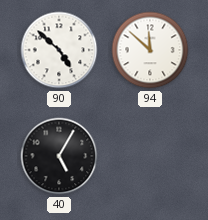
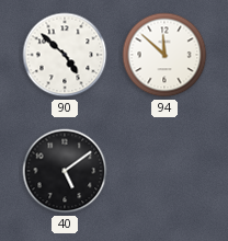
40: 5:05 -> 5:09
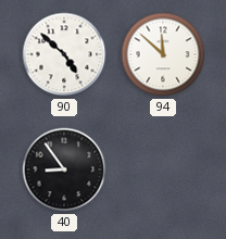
40: 5:09 -> 8:54
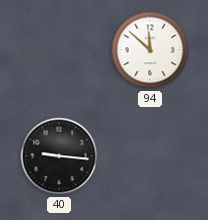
90: 4:52 -> none
40: 8:54 -> 9:16
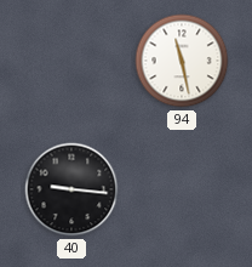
94: 11:52 -> 11:28
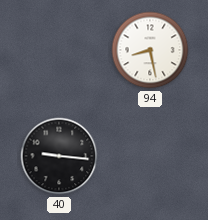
94: 11:28 -> 8:28
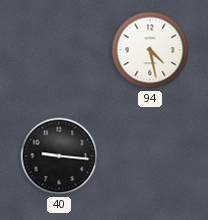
94: 8:28 -> 4:28
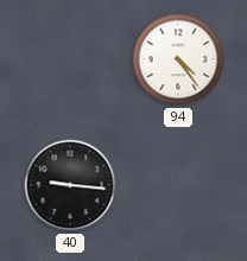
94: 4:28 -> 4:24
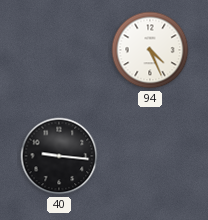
94: 4:24 -> 4:26
